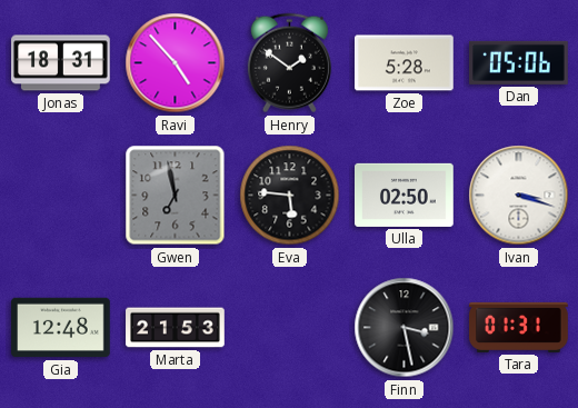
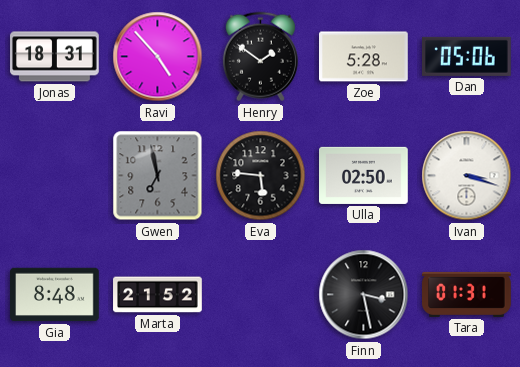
Gia: 12:48 -> 8:48
Marta: 21:53 -> 21:52
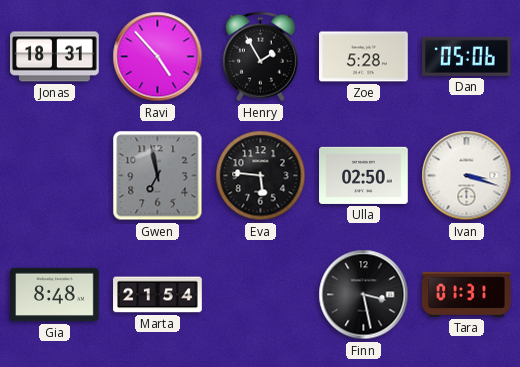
Henry: 1:51 -> 1:55
Marta: 21:52 -> 21:54
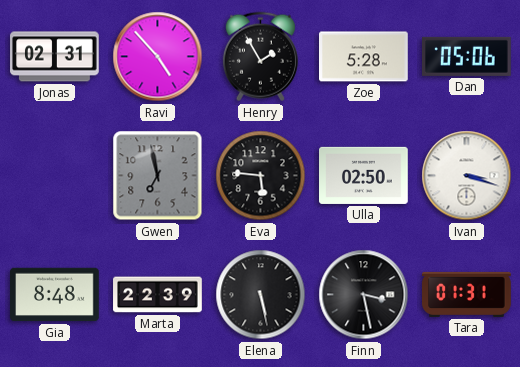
Jonas: 18:31 -> 02:31
Marta: 21:54 -> 22:39
Elena: none -> 5:28
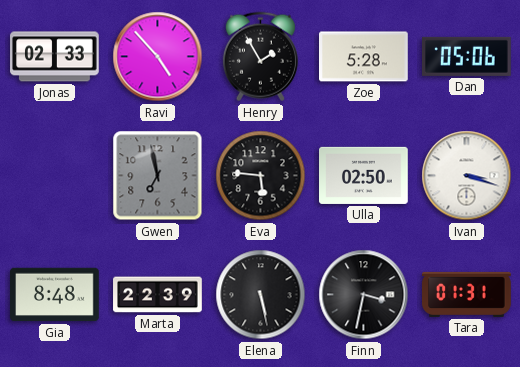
Jonas: 02:31 -> 02:33
Finn: 3:28 -> 3:32
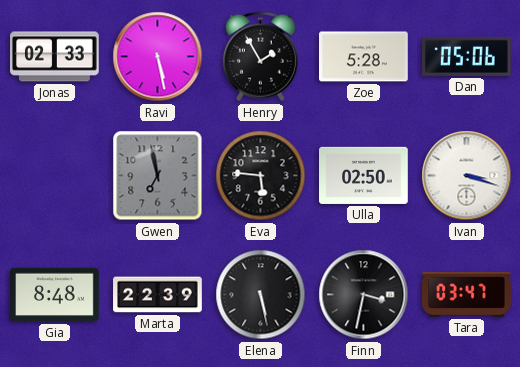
Ravi: 4:53 -> 5:28
Tara: 01:31 -> 03:47
